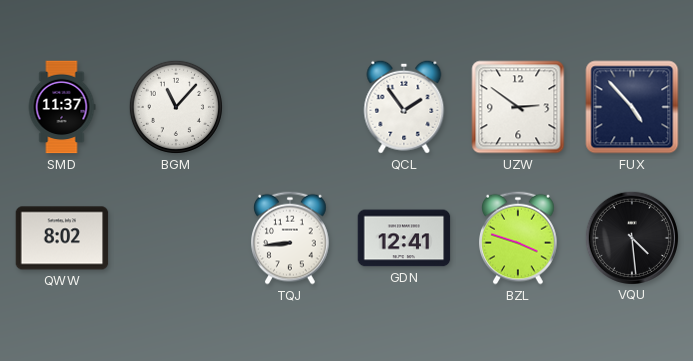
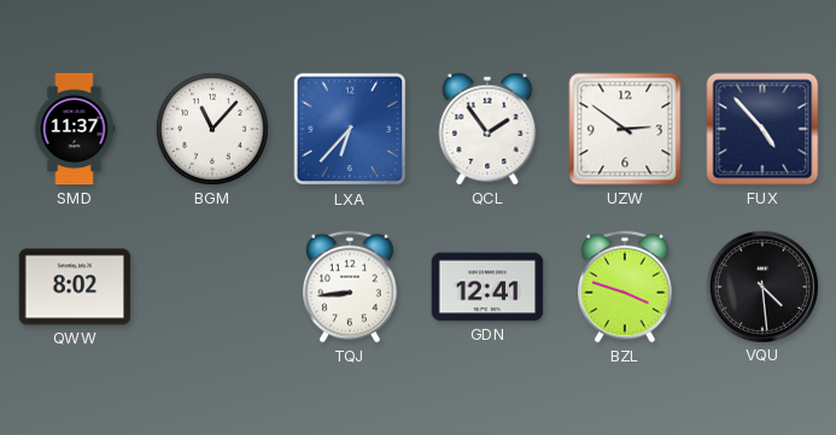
LXA: none -> 6:37
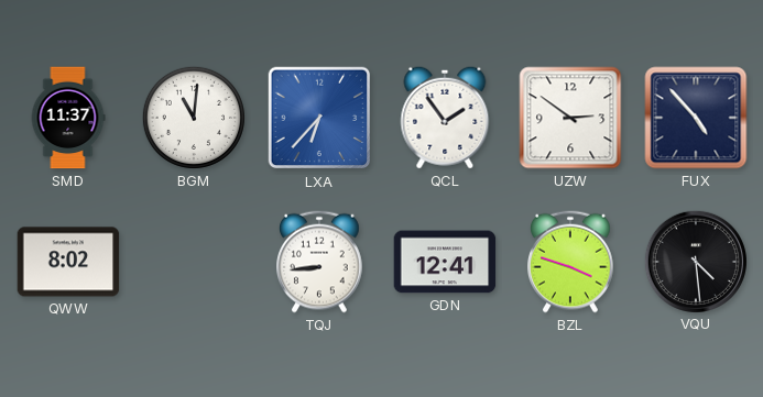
BGM: 11:07 -> 11:01
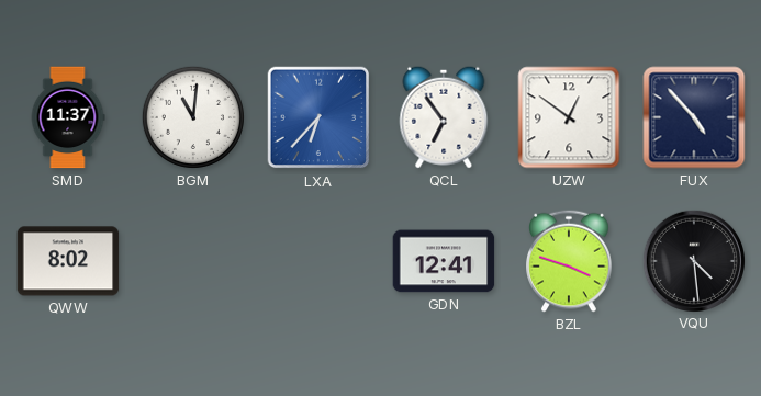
QCL: 1:54 -> 6:54
UZW: 2:51 -> 12:51
TQJ: 8:44 -> none
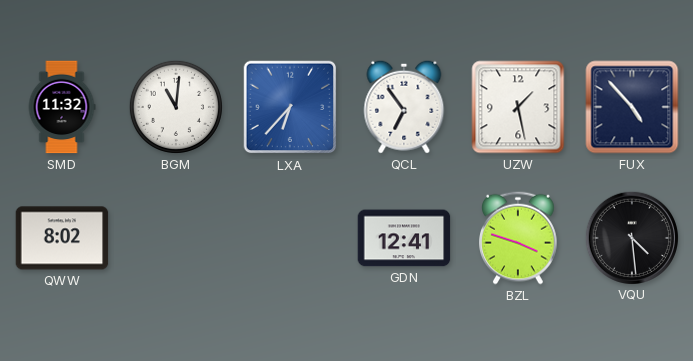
SMD: 11:37 -> 11:32
UZW: 12:51 -> 1:28
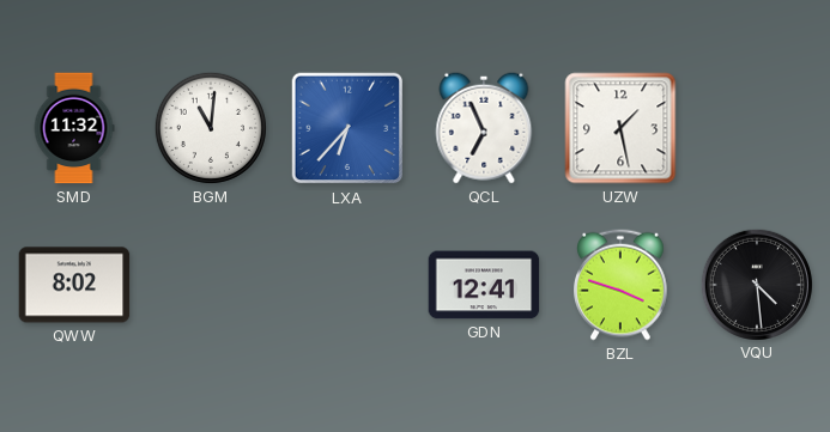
QCL: 6:54 -> 6:56
FUX: 4:53 -> none
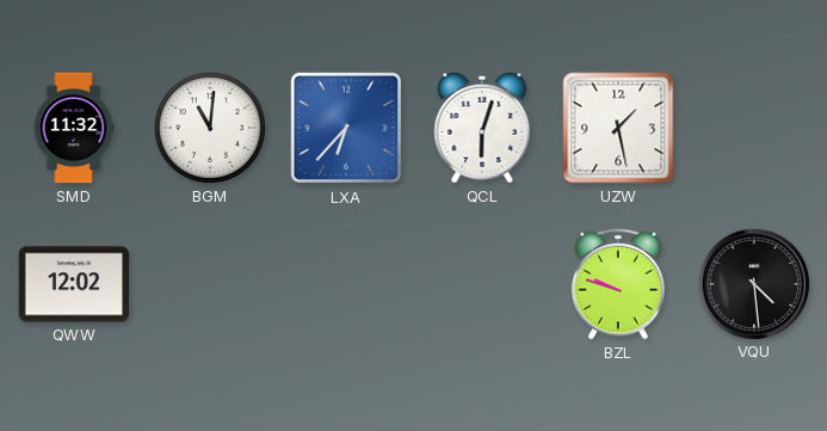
QCL: 6:56 -> 6:03
QWW: 8:02 -> 12:02
GDN: 12:41 -> none
BZL: 3:48 -> 9:48
